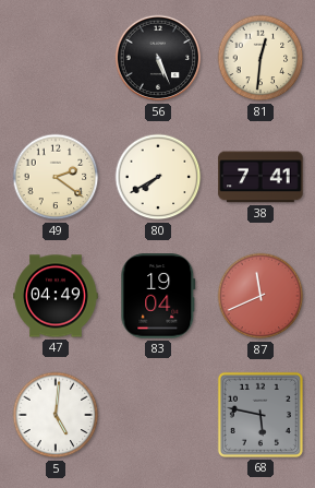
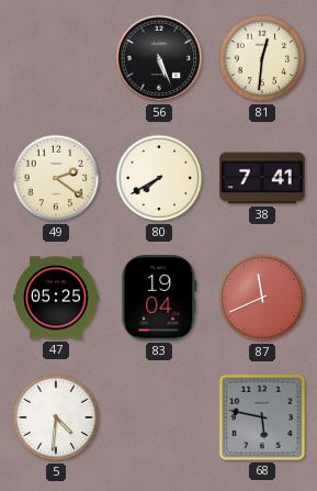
47: 04:49 -> 05:25
5: 5:01 -> 4:31
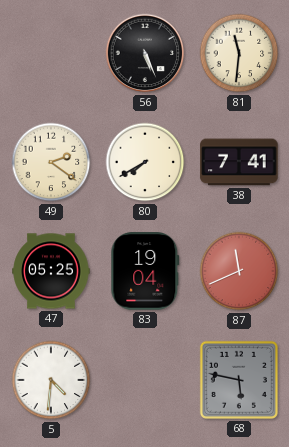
81: 12:31 -> 11:31
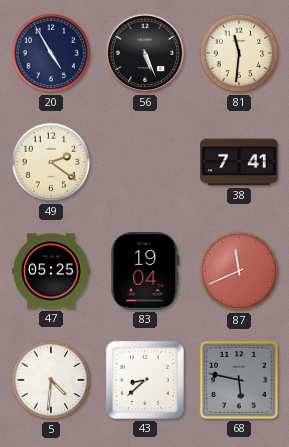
20: none -> 4:55
80: 7:40 -> none
43: none -> 8:38
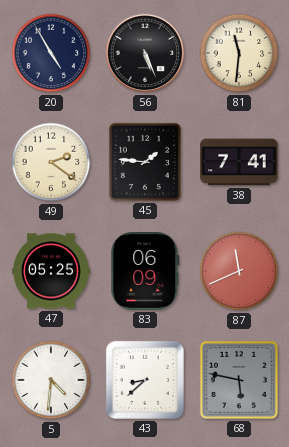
45: none -> 1:46
83: 19:04 -> 06:09
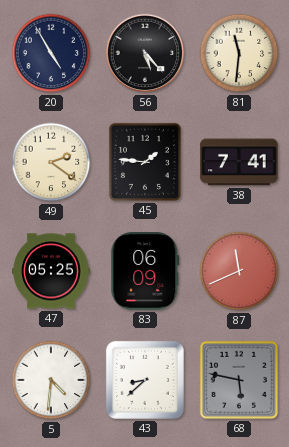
56: 5:26 -> 5:23
